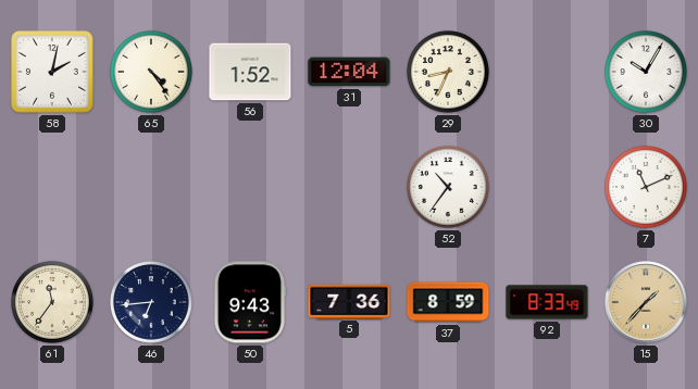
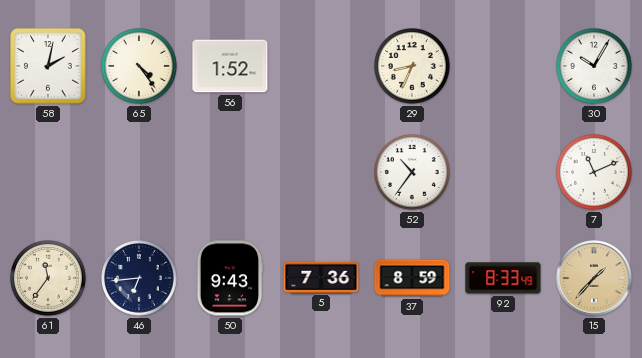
31: 12:04 -> none
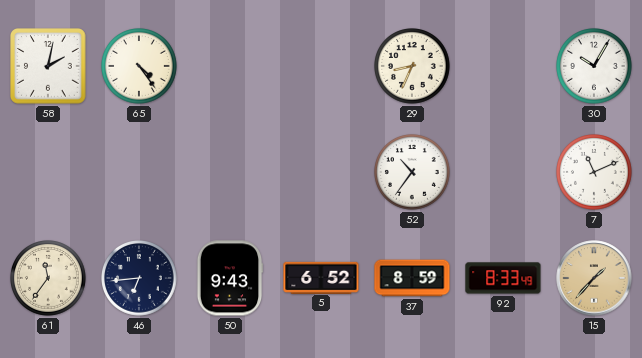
56: 1:52 -> none
5: 7:36 -> 6:52
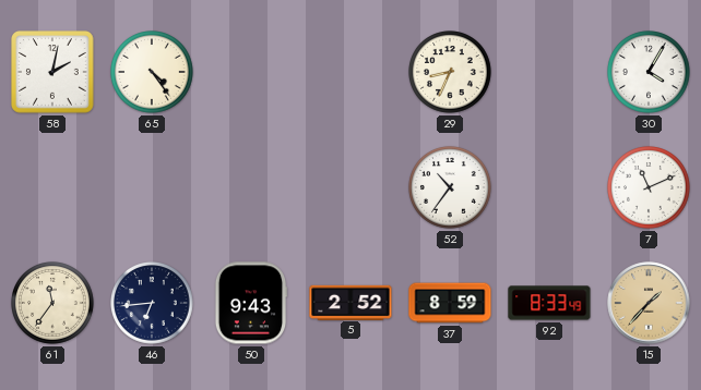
30: 10:05 -> 4:05
5: 6:52 -> 2:52
